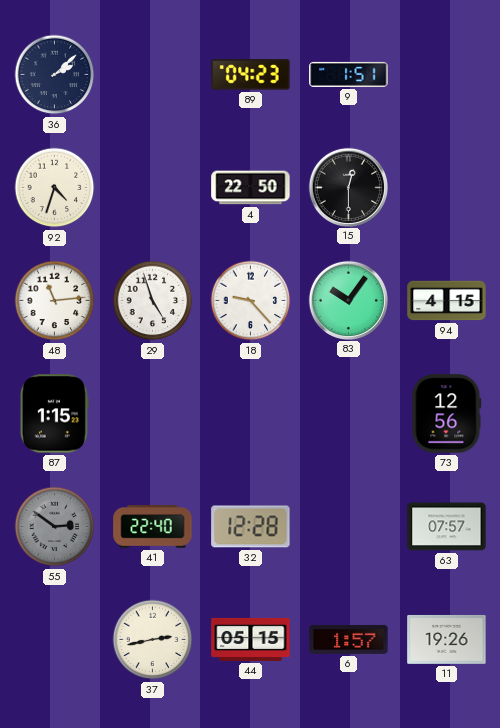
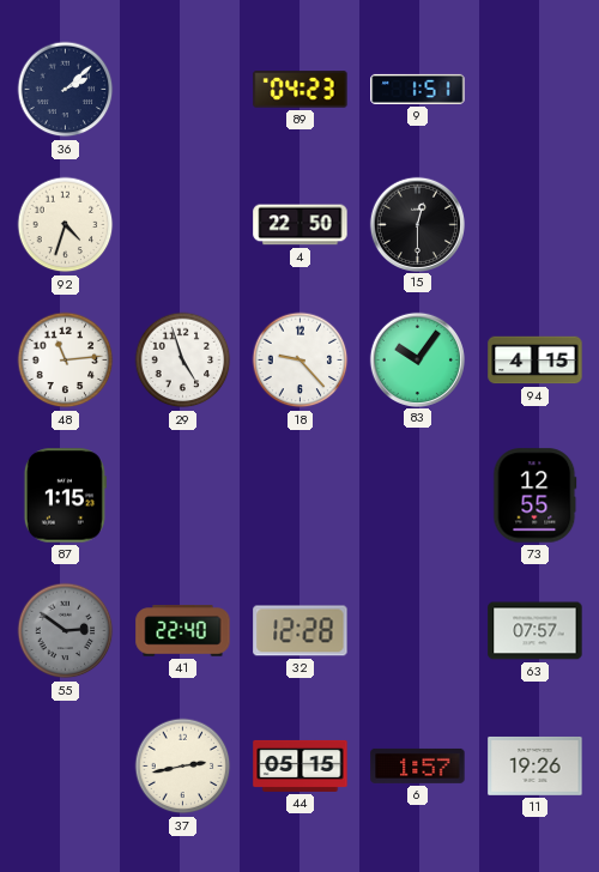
73: 12:56 -> 12:55
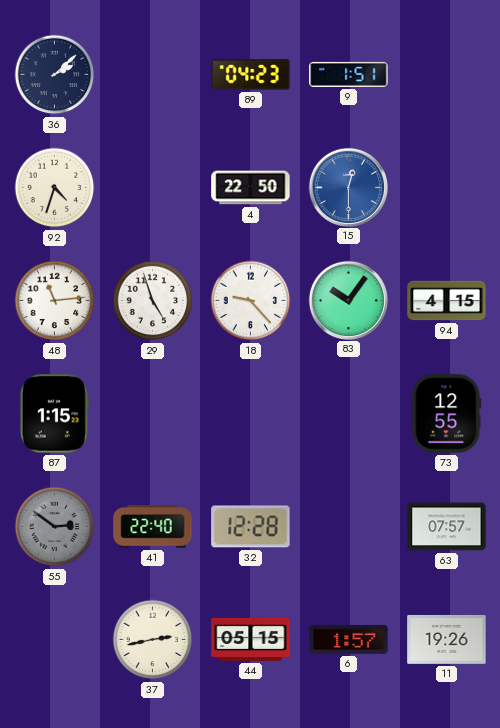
15 dial: black -> blue
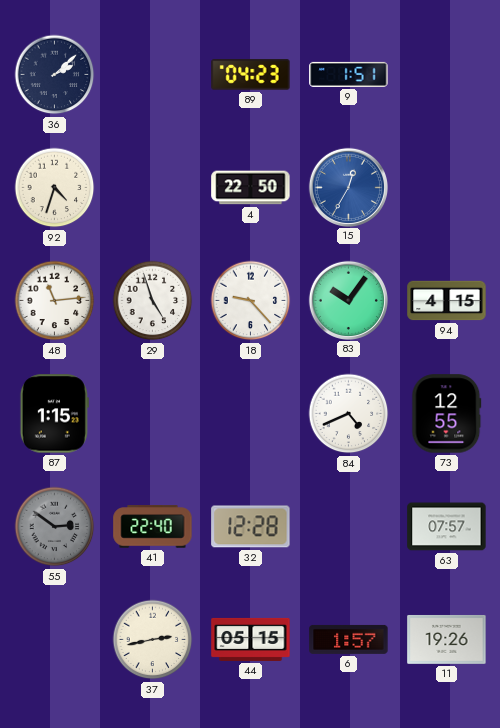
15: 12:30 -> 12:35
84: none -> 4:41
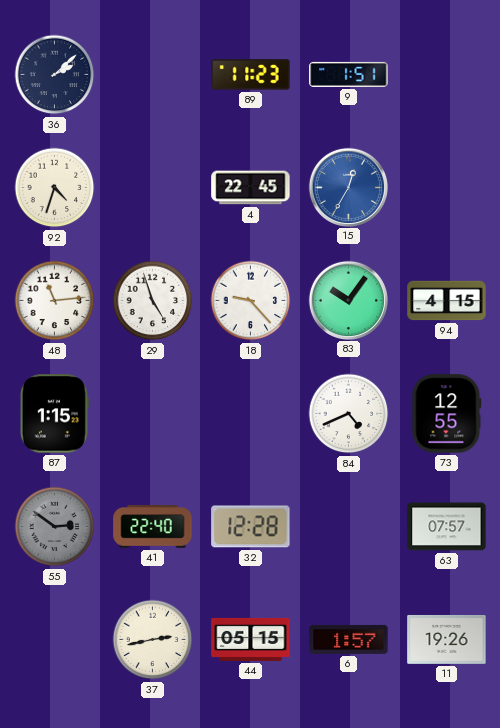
89: 04:23 -> 11:23
4: 22:50 -> 22:45
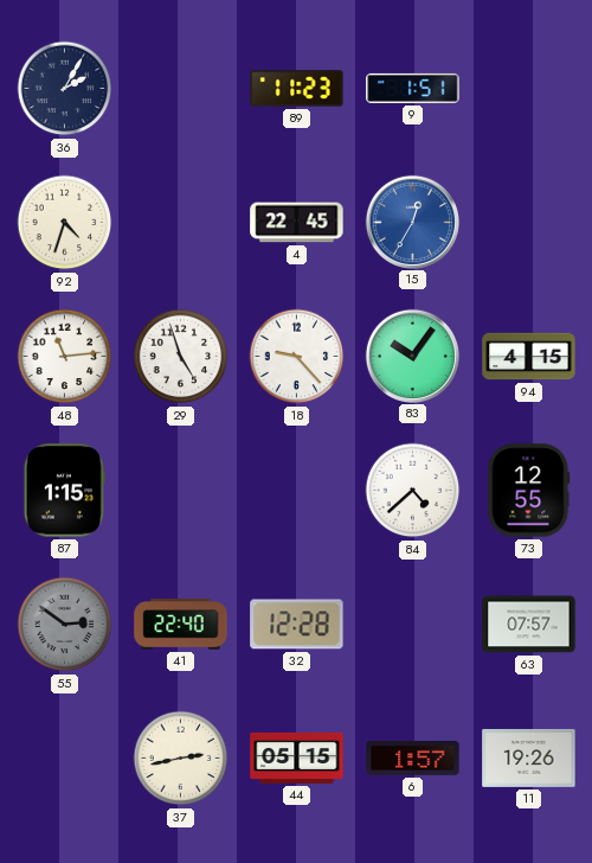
36: 2:08 -> 2:05
84: 4:41 -> 4:38
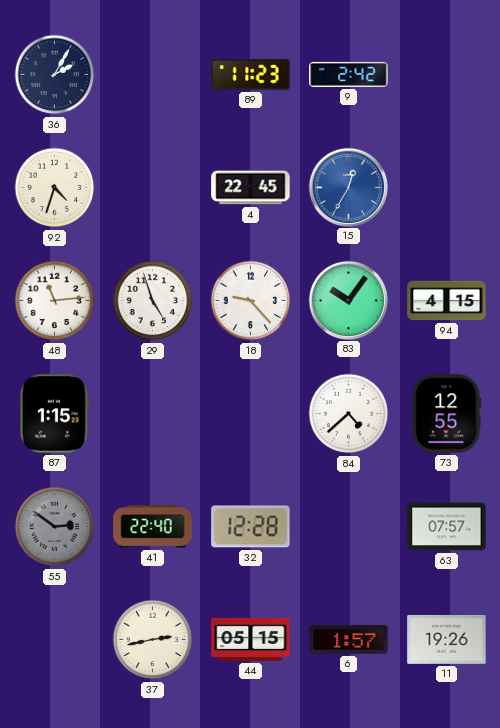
9: 1:51 -> 2:42
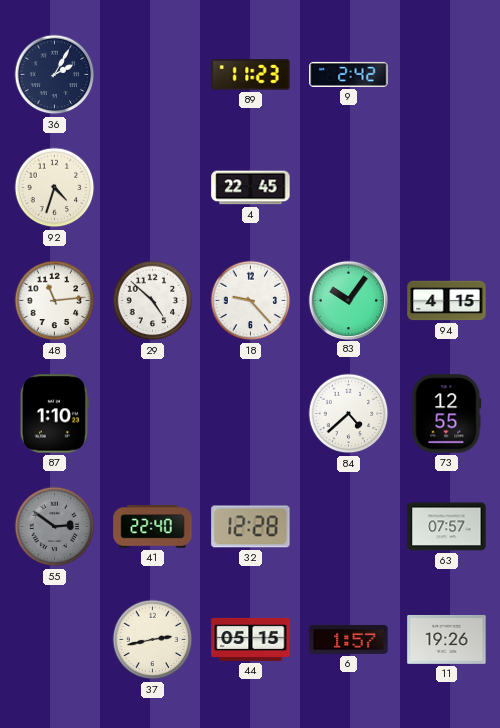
15: 12:35 -> none
29: 4:57 -> 4:52
87: 1:15 -> 1:10
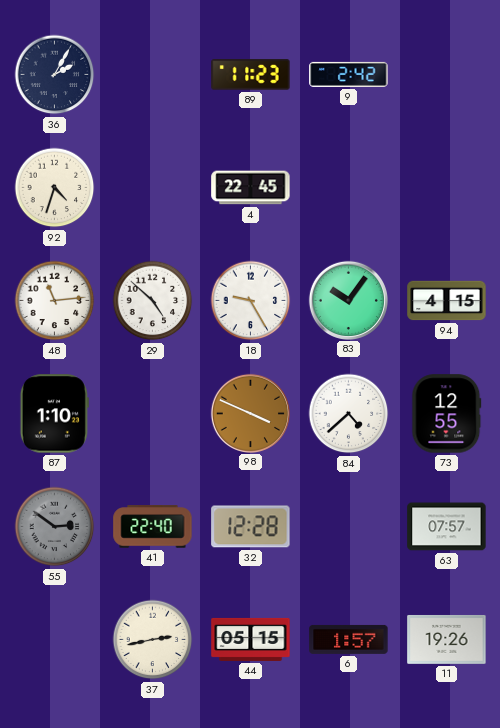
18: 9:23 -> 9:25
98: none -> 3:49
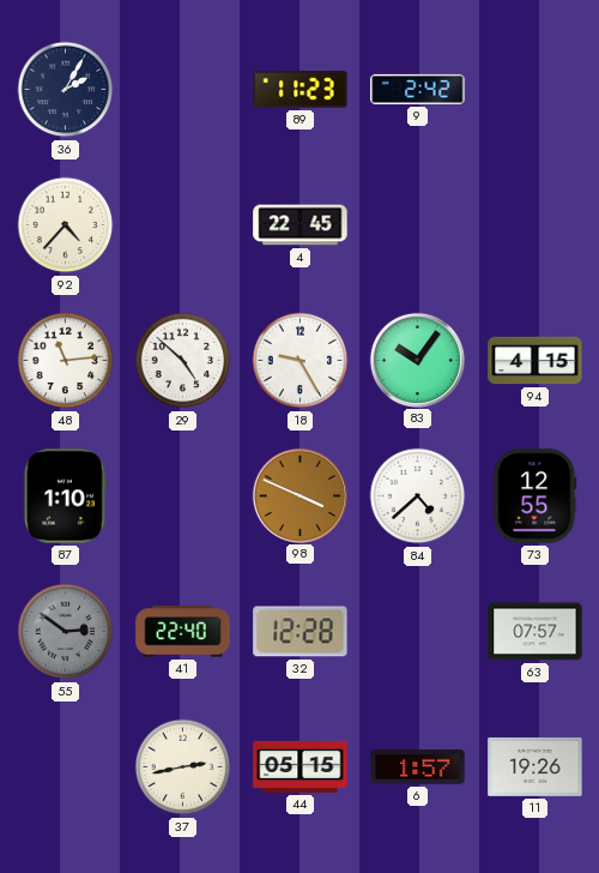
92: 4:33 -> 4:37
